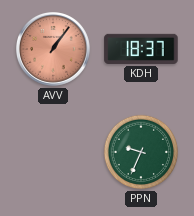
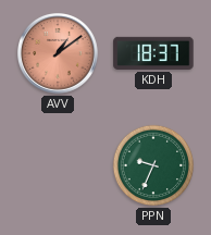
AVV: 1:06 -> 1:09
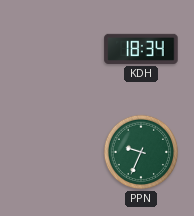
AVV: 1:09 -> none
KDH: 18:37 -> 18:34
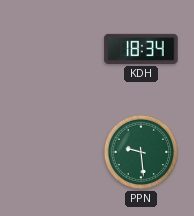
PPN: 9:34 -> 9:29
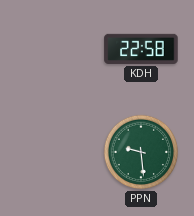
KDH: 18:34 -> 22:58
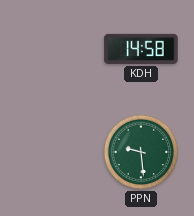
KDH: 22:58 -> 14:58
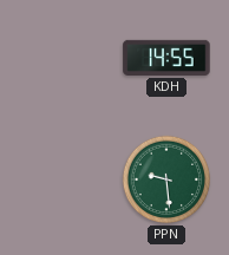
KDH: 14:58 -> 14:55
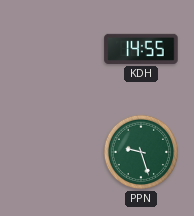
PPN: 9:29 -> 9:27
